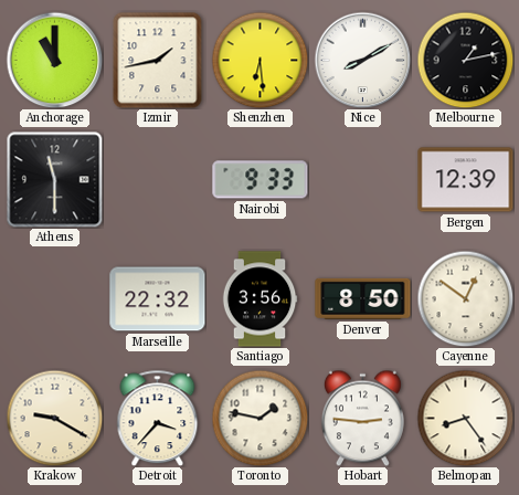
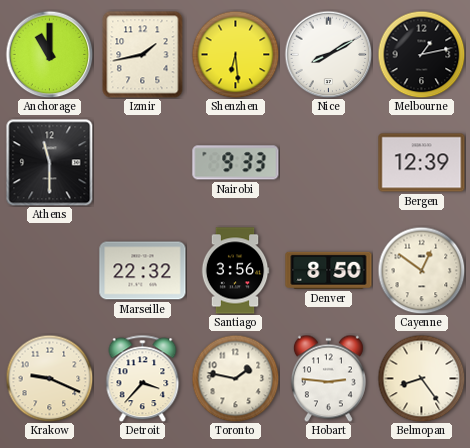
Krakow: 9:20 -> 9:19
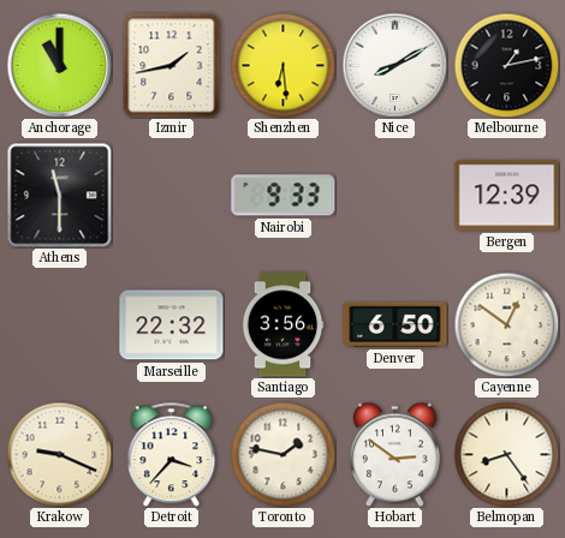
Denver: 8:50 -> 6:50
Hobart: 2:46 -> 2:51
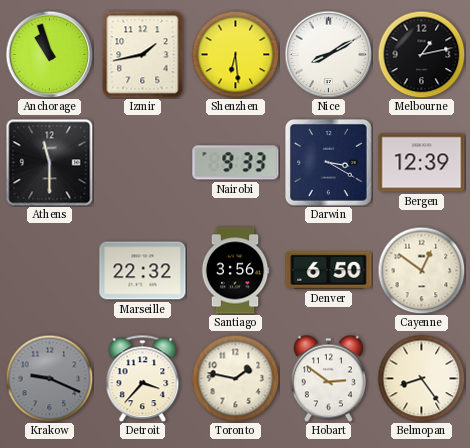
Anchorage: 11:00 -> 10:57
Darwin: none -> 3:20
Krakow dial: cream -> grey
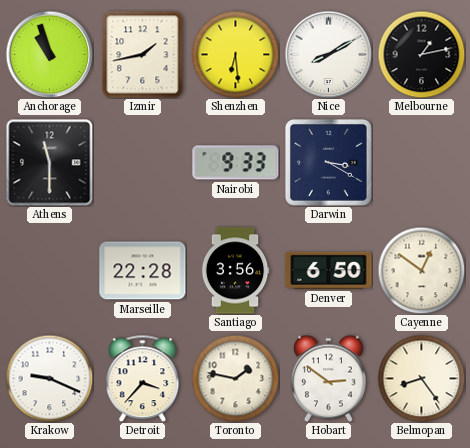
Bergen: 12:39 -> none
Marseille: 22:32 -> 22:28
Krakow dial: grey -> white
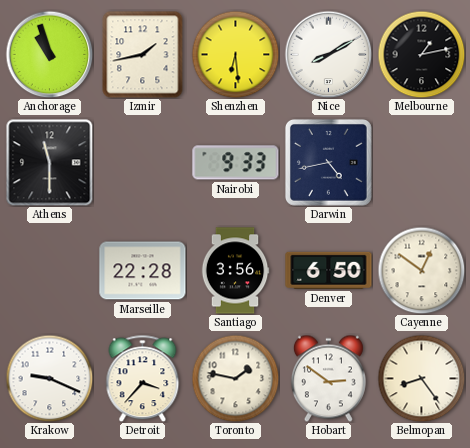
Darwin: 3:20 -> 4:43
